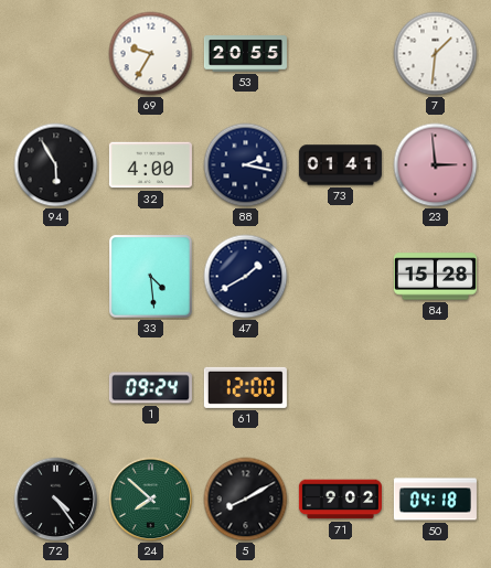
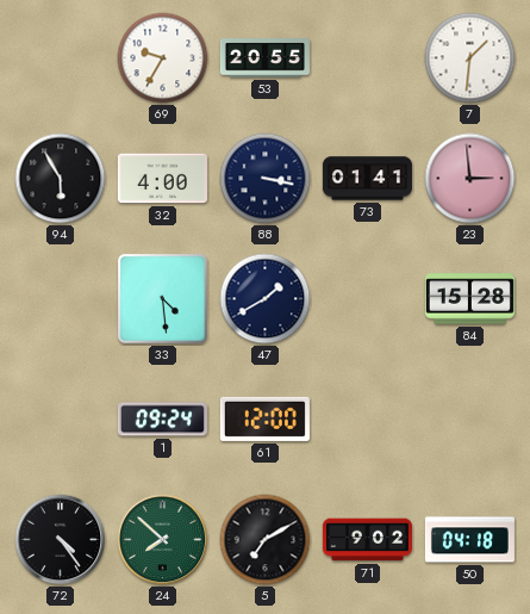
88: 2:17 -> 3:17
5: 8:10 -> 7:10
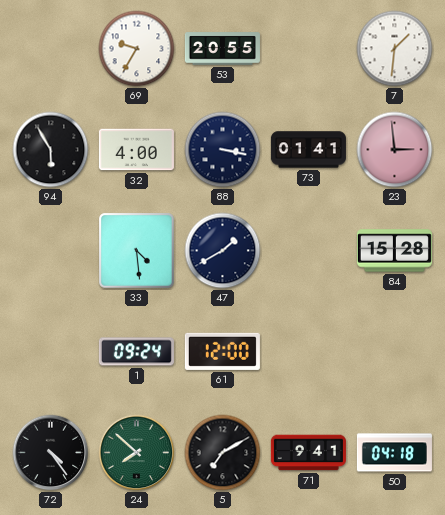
71: 9:02 -> 9:41
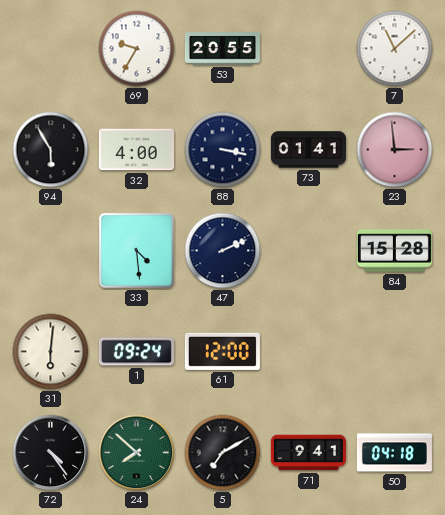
7: 1:31 -> 11:08
47: 1:40 -> 2:11
31: none -> 6:01
